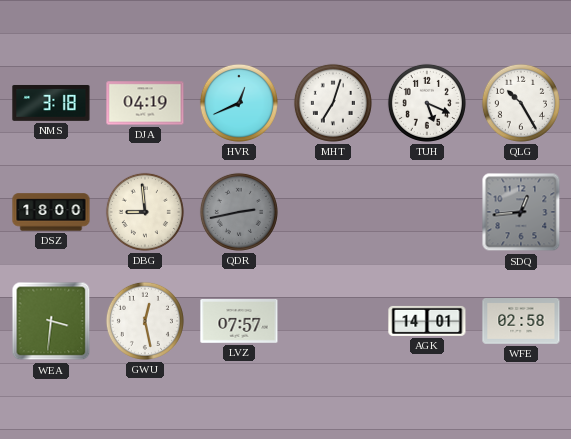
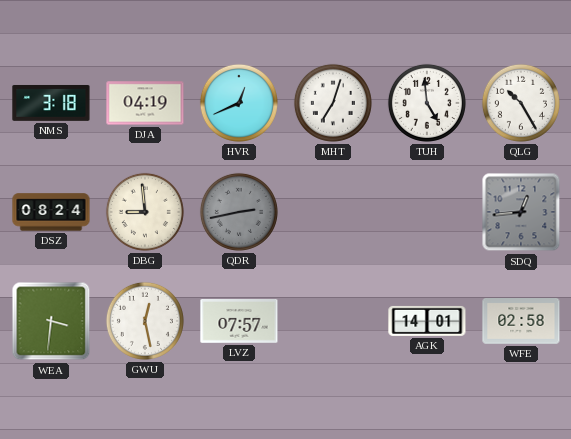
TUH: 5:19 -> 4:59
DSZ: 18:00 -> 08:24
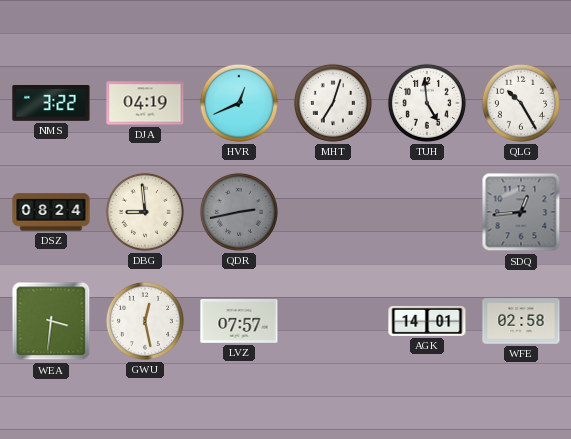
NMS: 3:18 -> 3:22
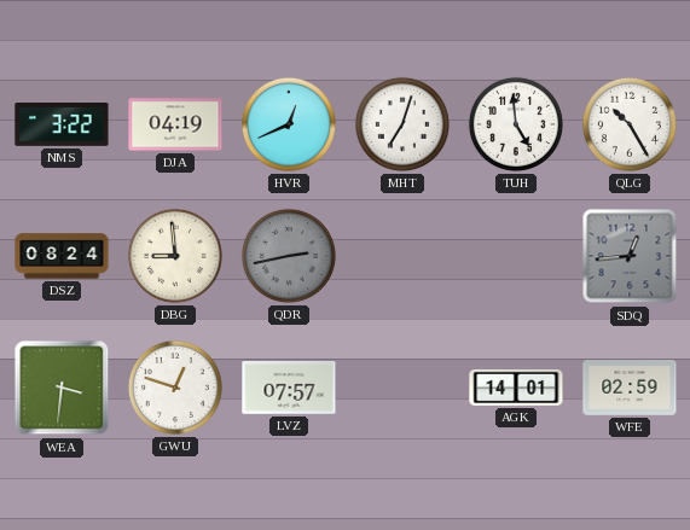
GWU: 12:28 -> 12:48
WFE: 02:58 -> 02:59
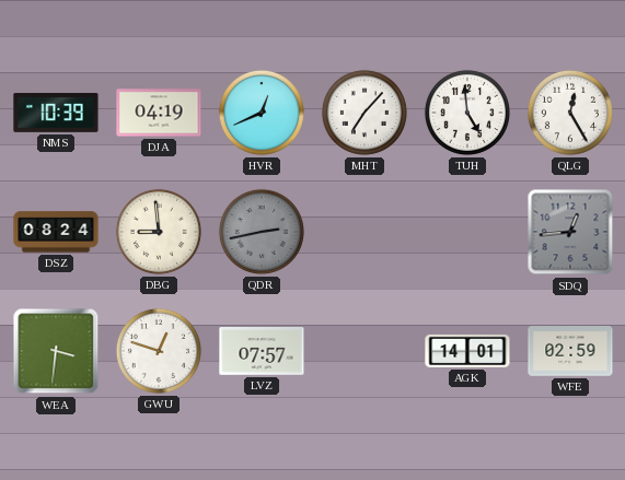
NMS: 3:22 -> 10:39
MHT: 7:03 -> 7:07
QLG: 10:25 -> 12:25
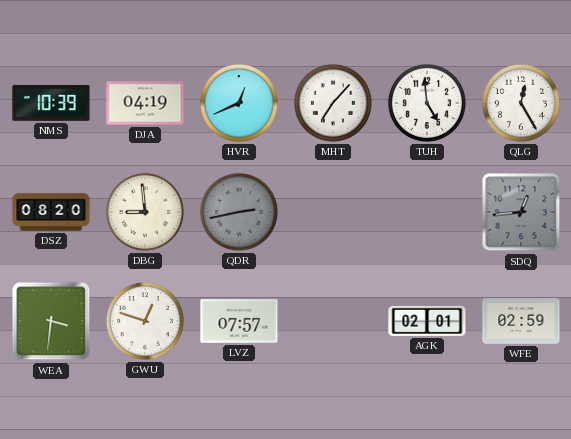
DSZ: 08:24 -> 08:20
AGK: 14:01 -> 02:01
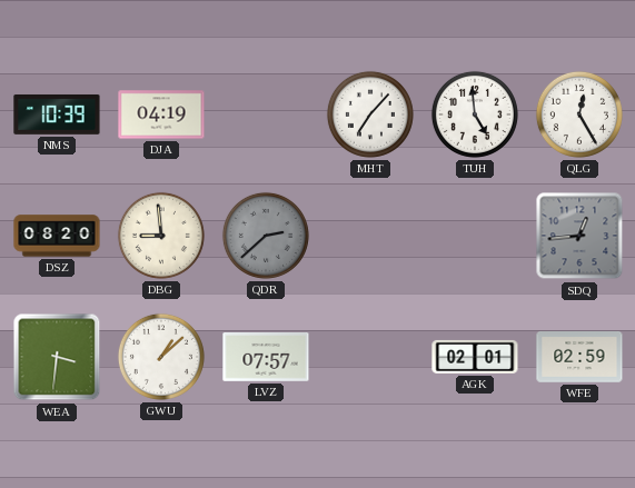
HVR: 12:41 -> none
QDR: 2:43 -> 2:38
GWU: 12:48 -> 1:08
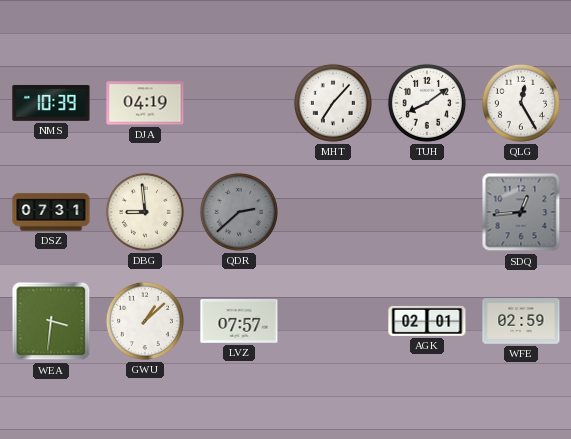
TUH: 4:59 -> 8:09
DSZ: 08:20 -> 07:31
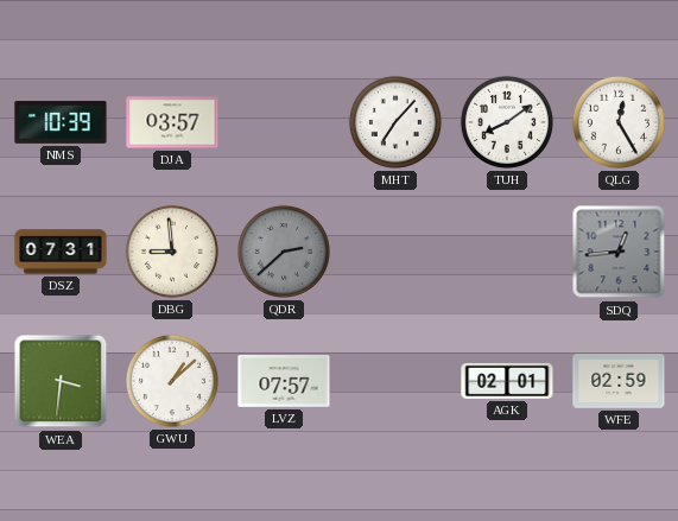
DJA: 04:19 -> 03:57
